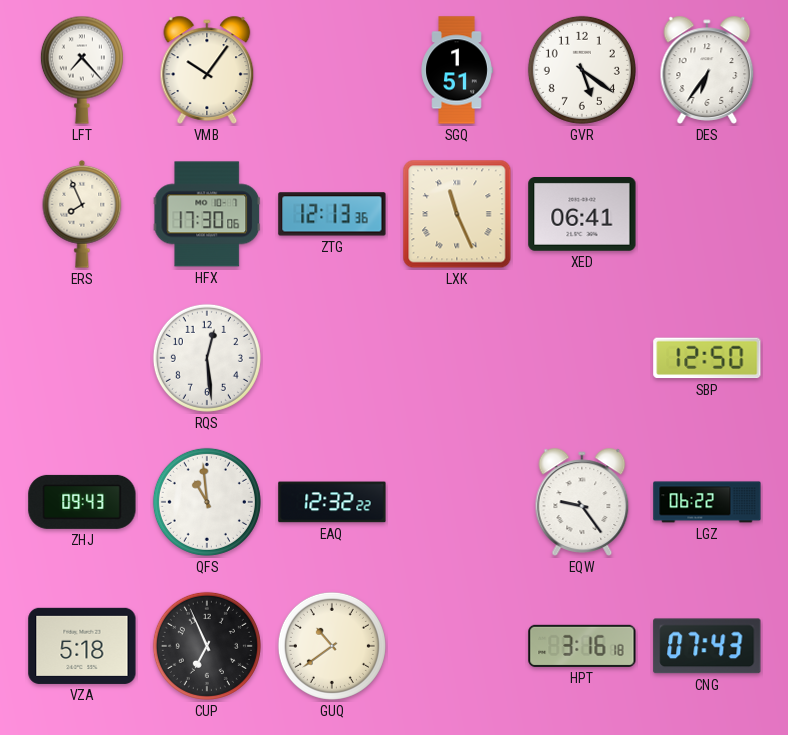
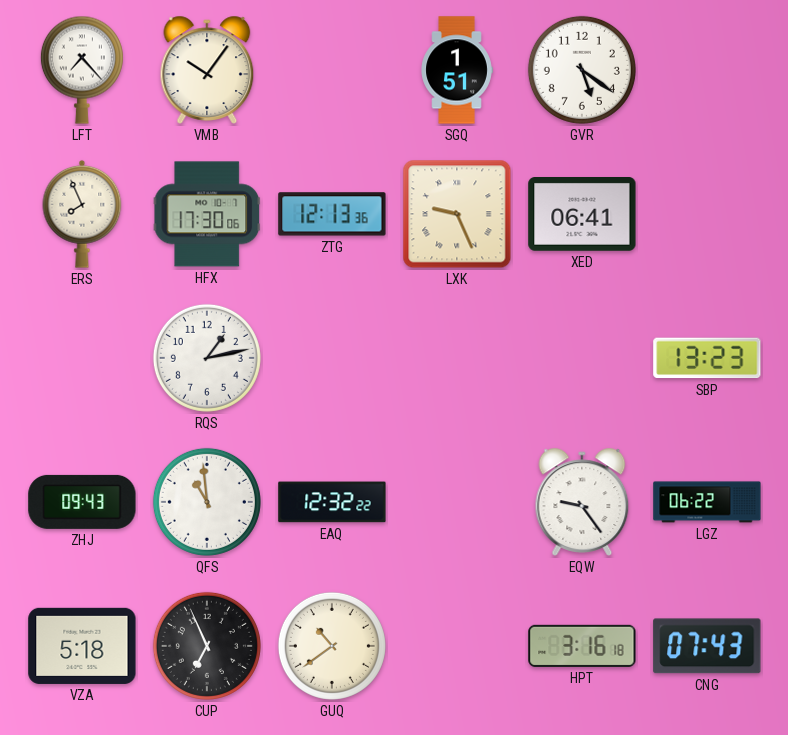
DES: 6:36 -> none
LXK: 11:26 -> 9:26
RQS: 12:29 -> 1:13
SBP: 12:50 -> 13:23
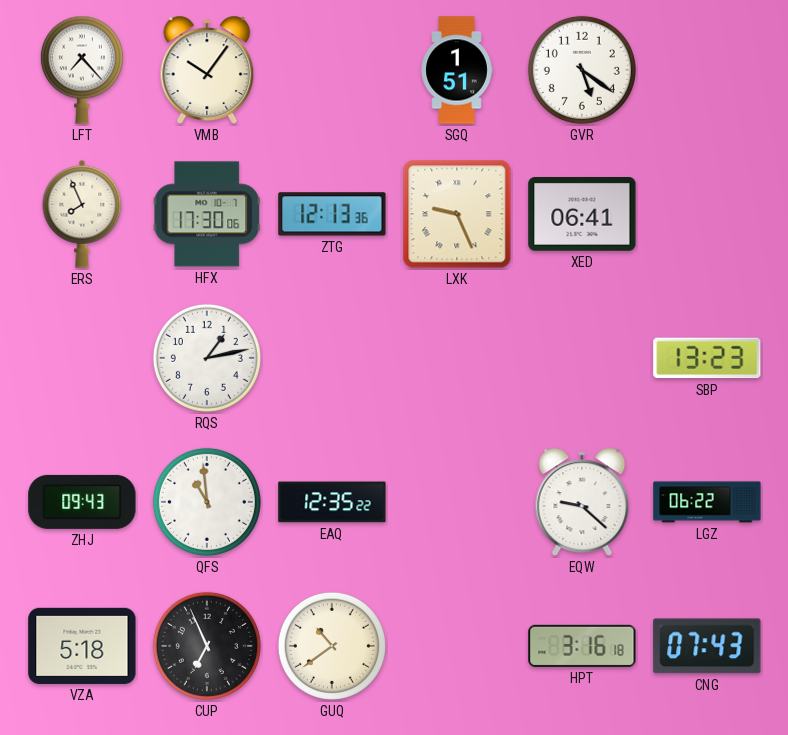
EAQ: 12:32 -> 12:35
EQW: 9:24 -> 9:22
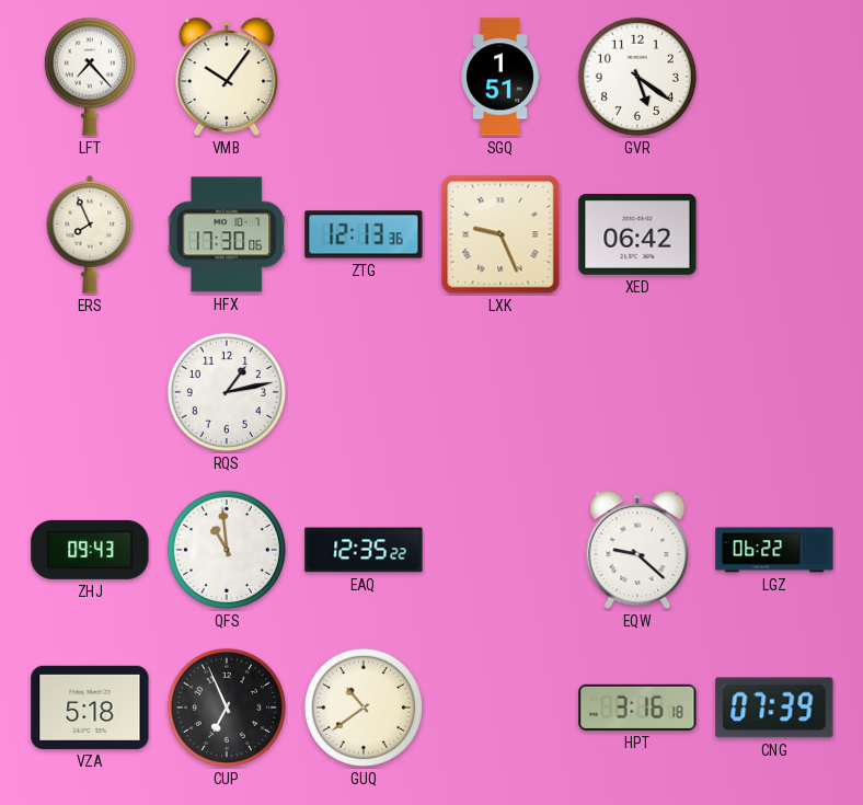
XED: 06:41 -> 06:42
SBP: 13:23 -> none
CNG: 07:43 -> 07:39
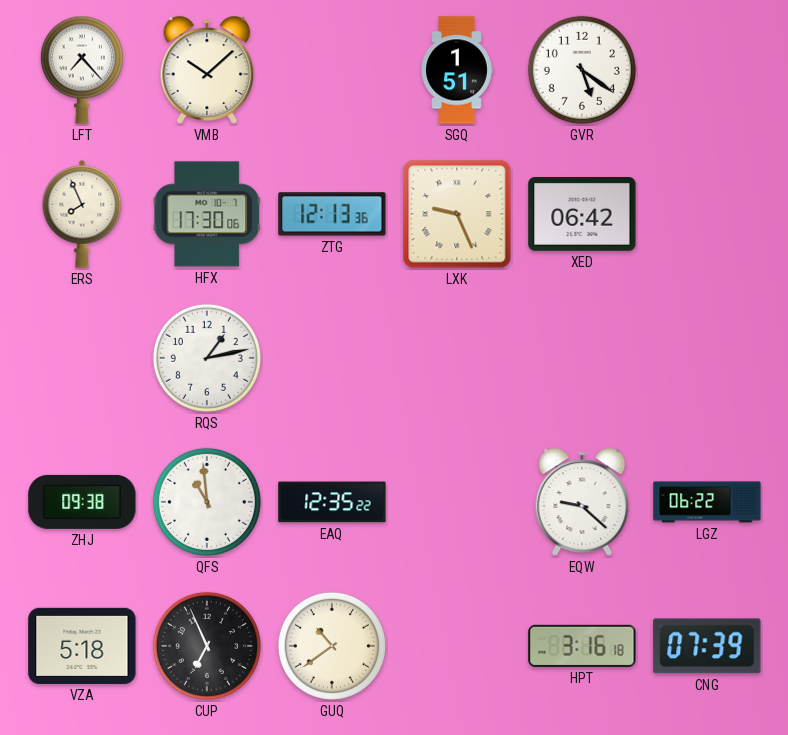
VMB: 10:06 -> 10:08
ZHJ: 09:43 -> 09:38
